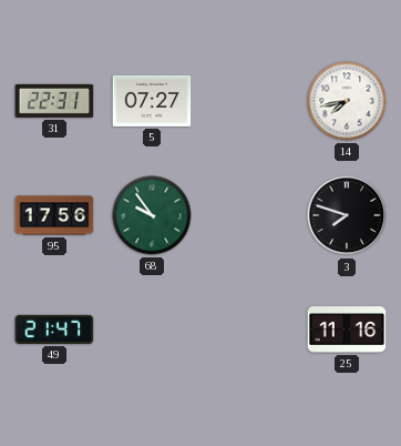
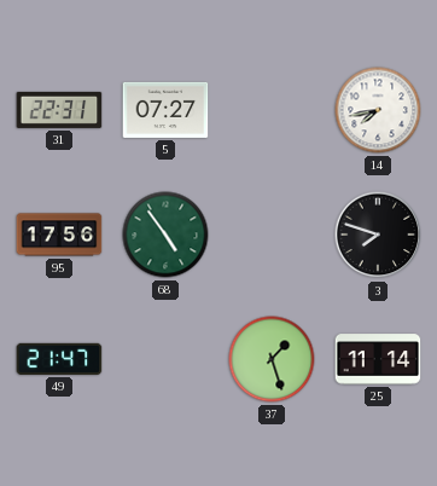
68: 9:54 -> 4:54
37: none -> 1:27
25: 11:16 -> 11:14
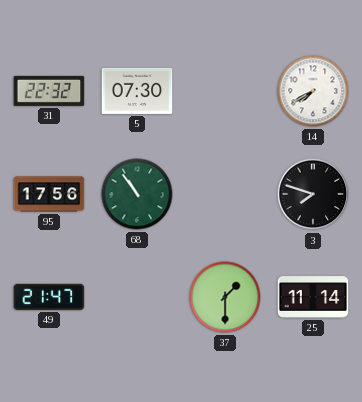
31: 22:31 -> 22:32
5: 07:27 -> 07:30
14: 7:43 -> 7:40
68: 4:54 -> 10:54
37: 1:27 -> 1:30
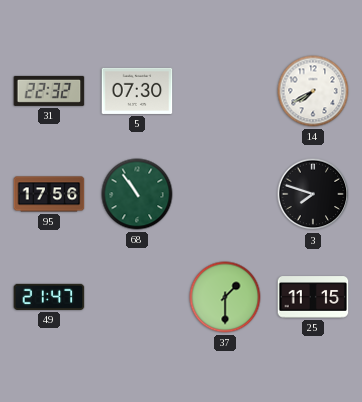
25: 11:14 -> 11:15
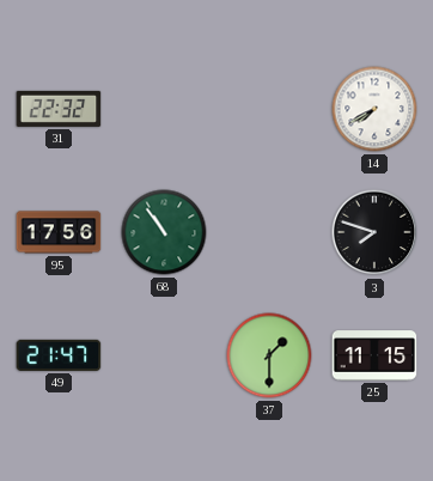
5: 07:30 -> none
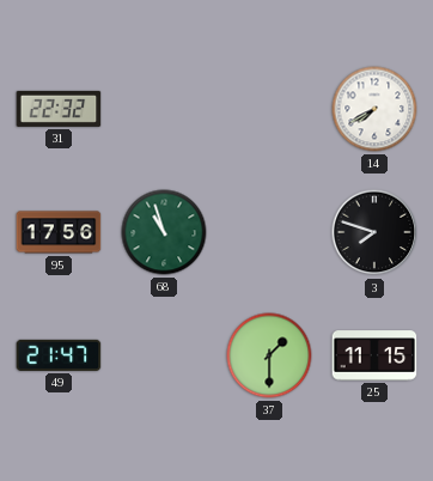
68: 10:54 -> 10:57
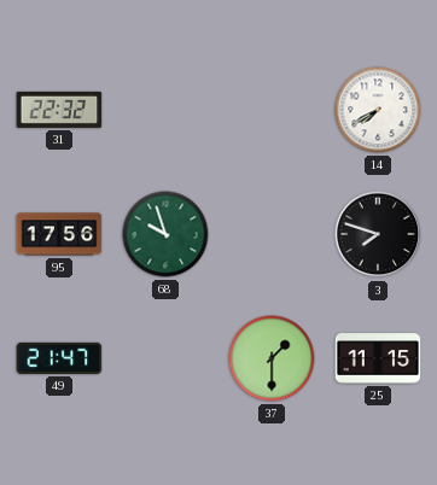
68: 10:57 -> 9:57
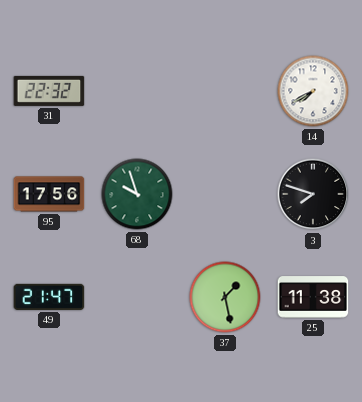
37: 1:30 -> 1:28
25: 11:15 -> 11:38
